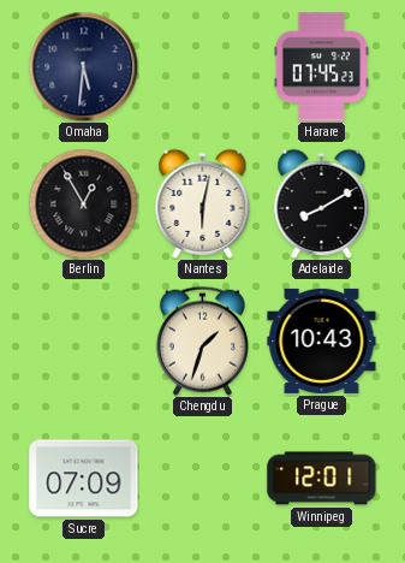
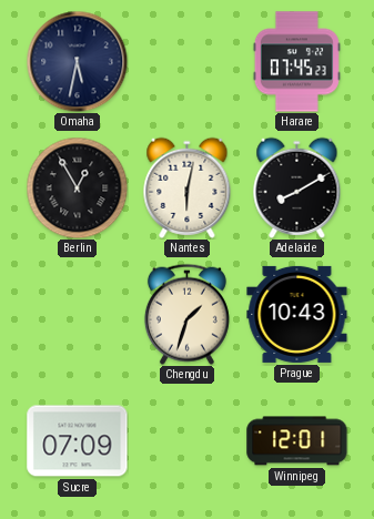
Omaha: 5:31 -> 5:32
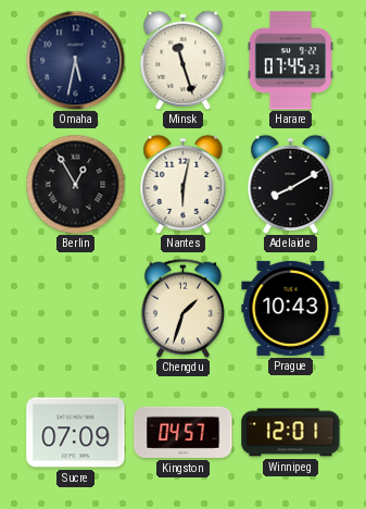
Minsk: none -> 11:27
Kingston: none -> 04:57
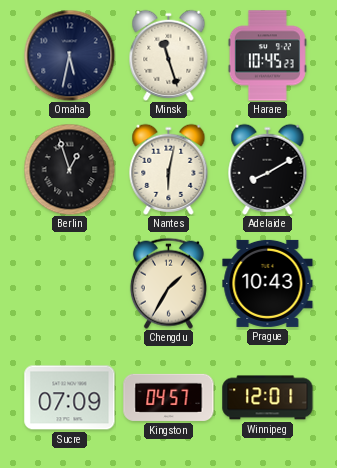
Harare: 07:45 -> 10:45
Berlin: 12:55 -> 12:57
Chengdu: 1:33 -> 1:35
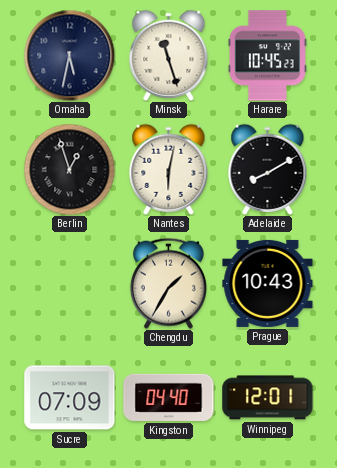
Kingston: 04:57 -> 04:40
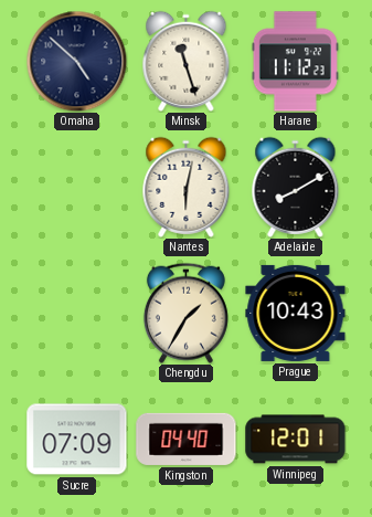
Omaha: 5:32 -> 4:52
Harare: 10:45 -> 11:12
Berlin: 12:57 -> none
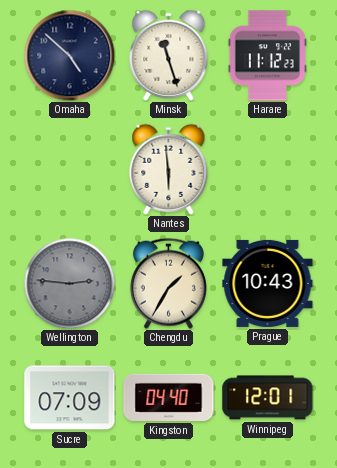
Nantes: 6:02 -> 5:59
Adelaide: 8:10 -> none
Wellington: none -> 2:46
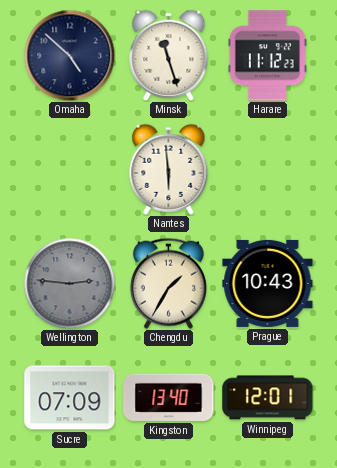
Kingston: 04:40 -> 13:40
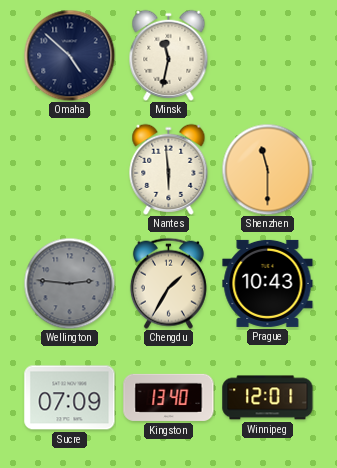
Minsk: 11:27 -> 11:32
Harare: 11:12 -> none
Shenzhen: none -> 11:30
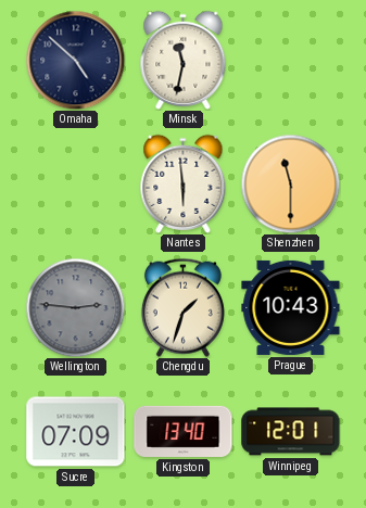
Chengdu: 1:35 -> 1:33
